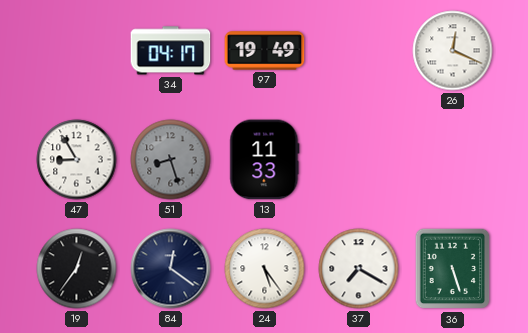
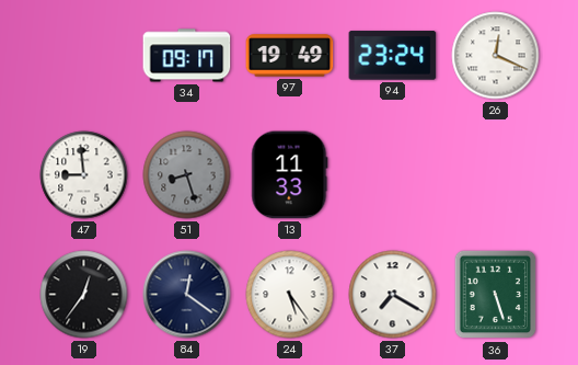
34: 04:17 -> 09:17
94: none -> 23:24
47: 8:55 -> 8:59
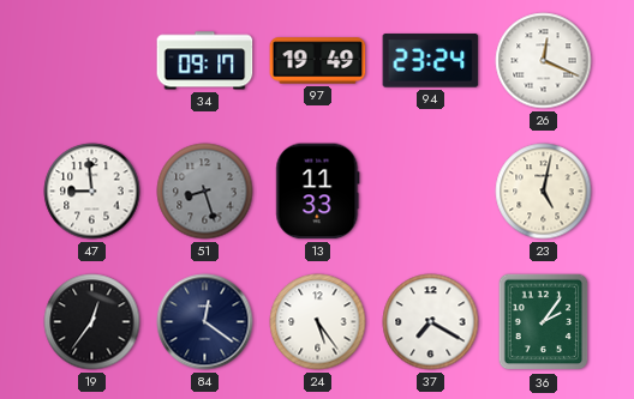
23: none -> 5:02
36: 5:27 -> 2:06
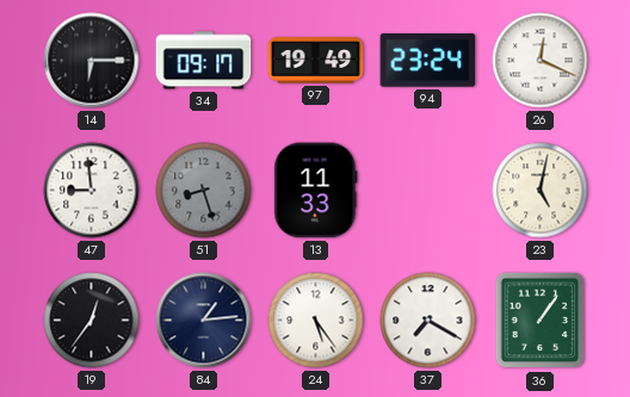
14: none -> 6:15
84: 12:21 -> 1:14
36: 2:06 -> 1:06
